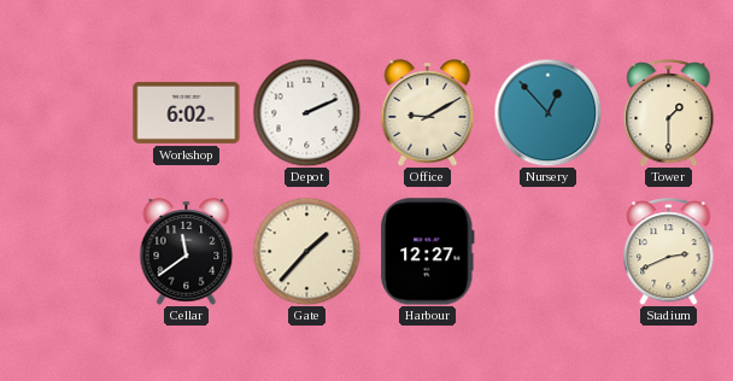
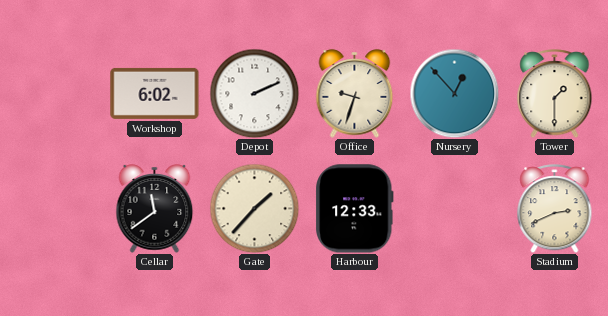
Office: 9:10 -> 9:33
Harbour: 12:27 -> 12:33
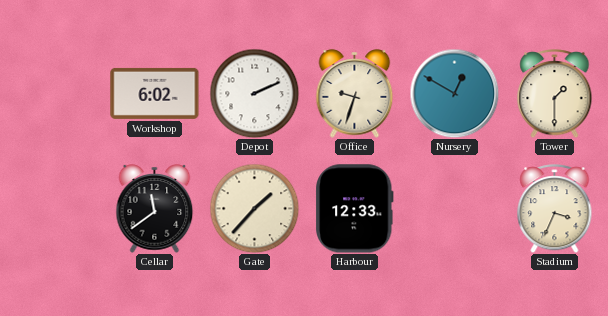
Nursery: 12:53 -> 12:50
Stadium: 2:41 -> 3:34
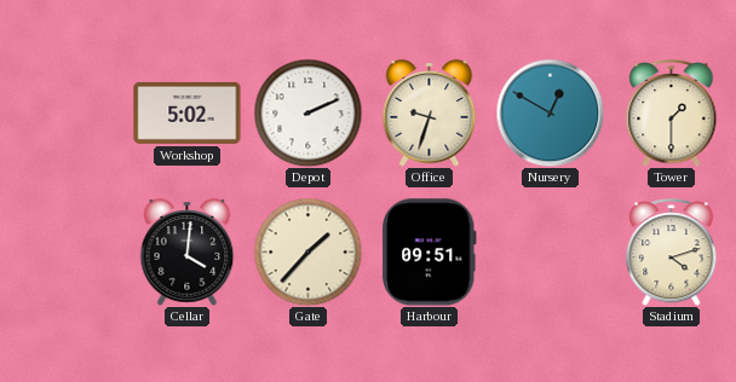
Workshop: 6:02 -> 5:02
Cellar: 11:39 -> 4:01
Harbour: 12:33 -> 09:51
Stadium: 3:34 -> 4:12
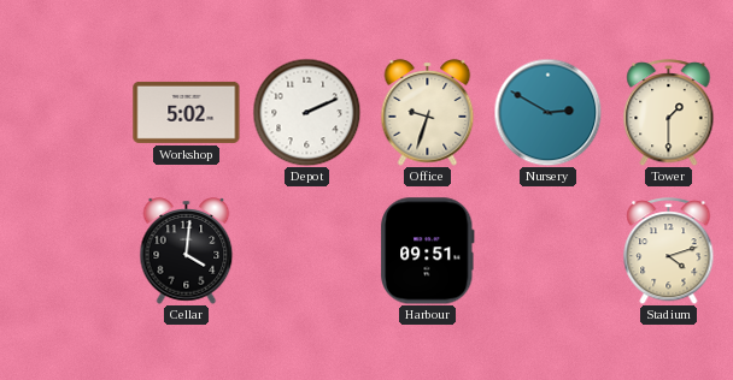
Nursery: 12:50 -> 2:50
Gate: 1:37 -> none
